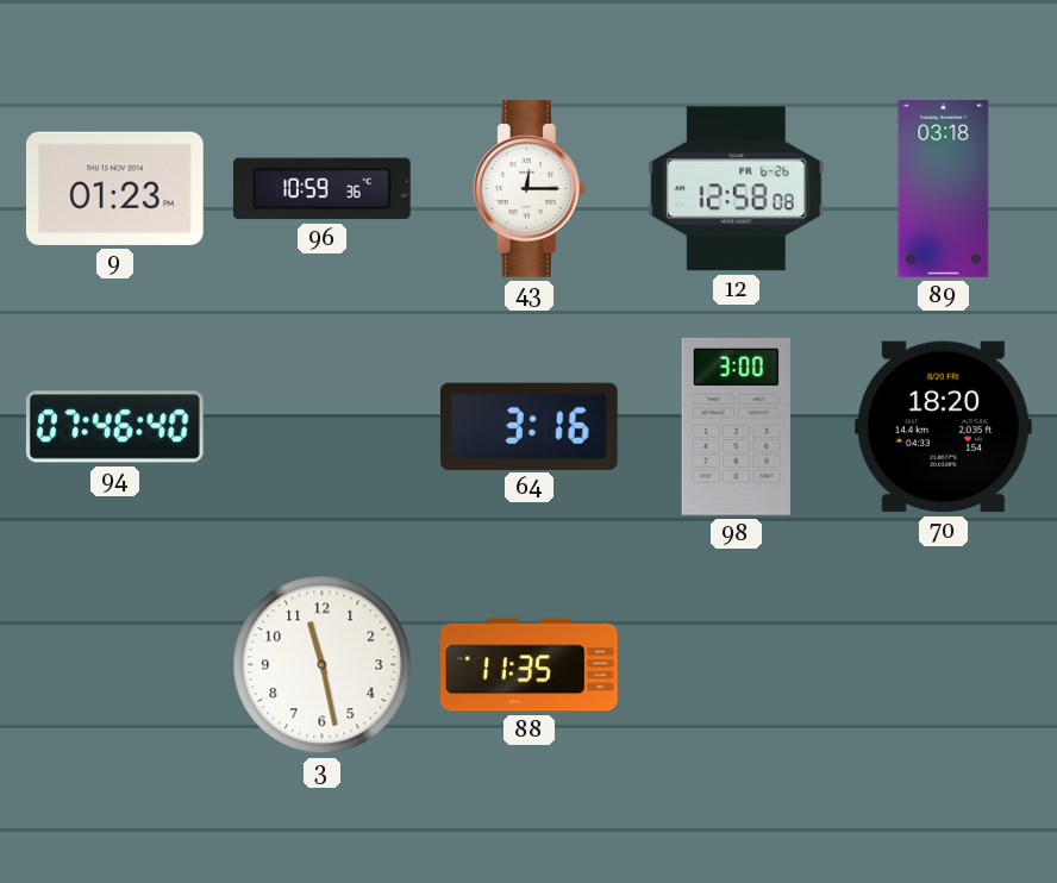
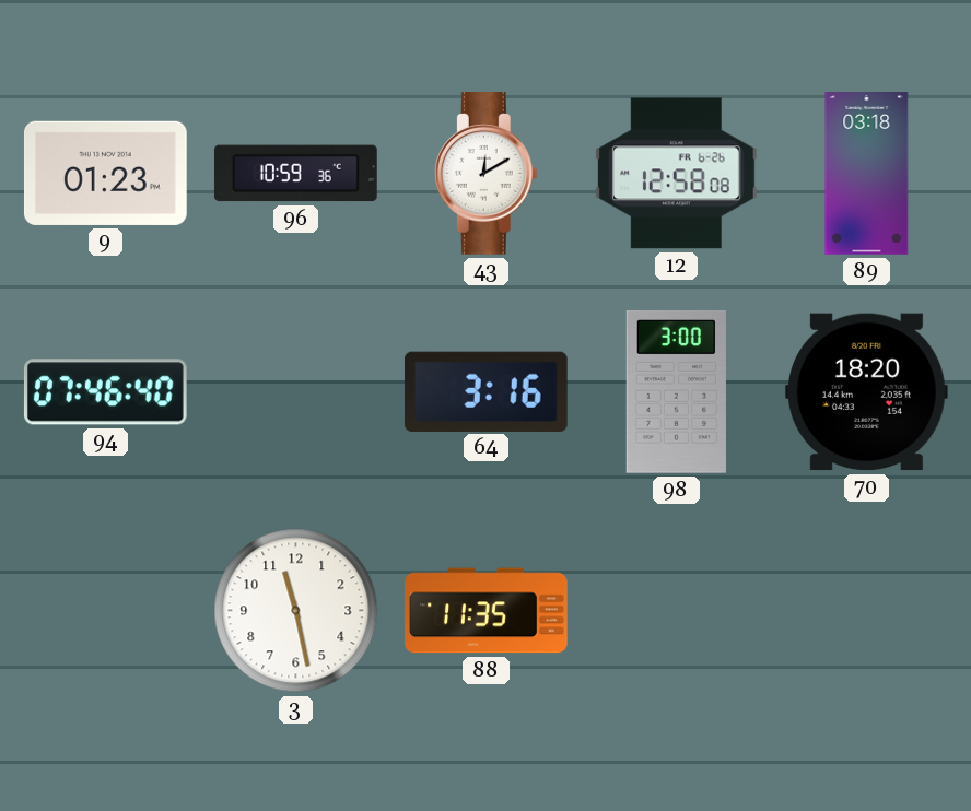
43: 12:15 -> 12:10
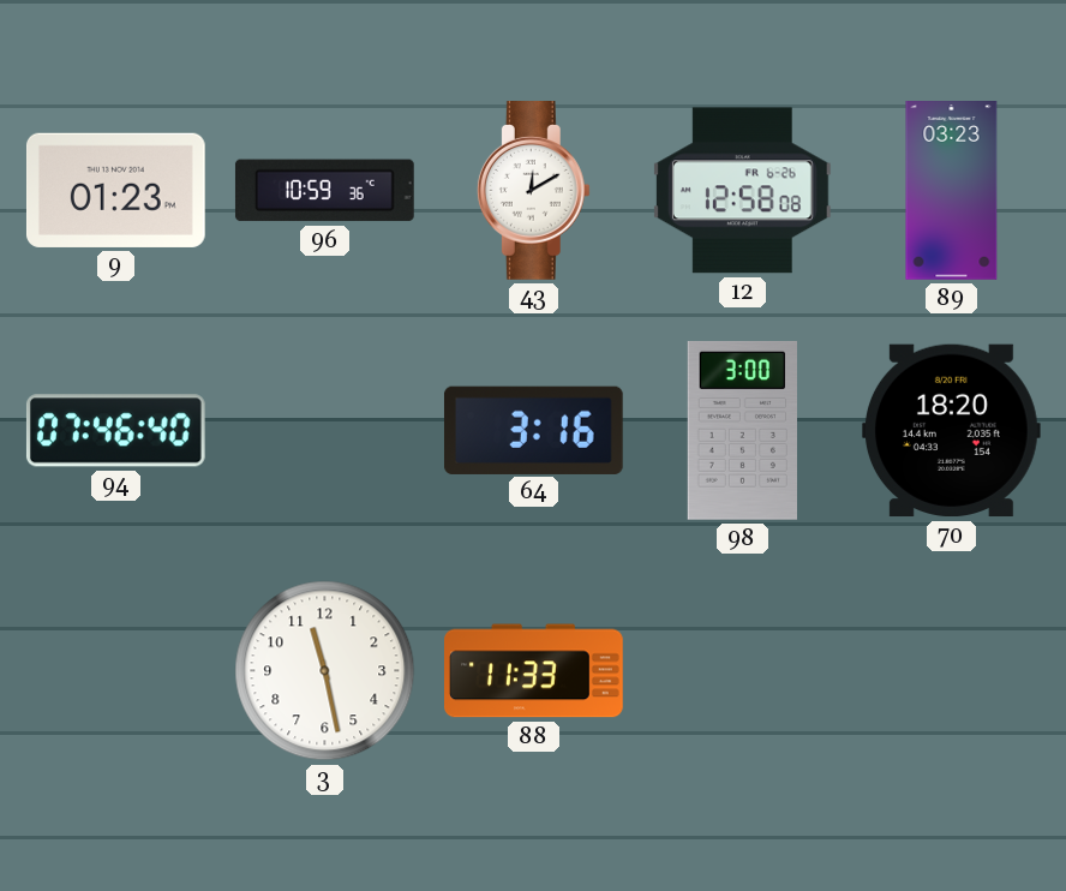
89: 03:18 -> 03:23
88: 11:35 -> 11:33
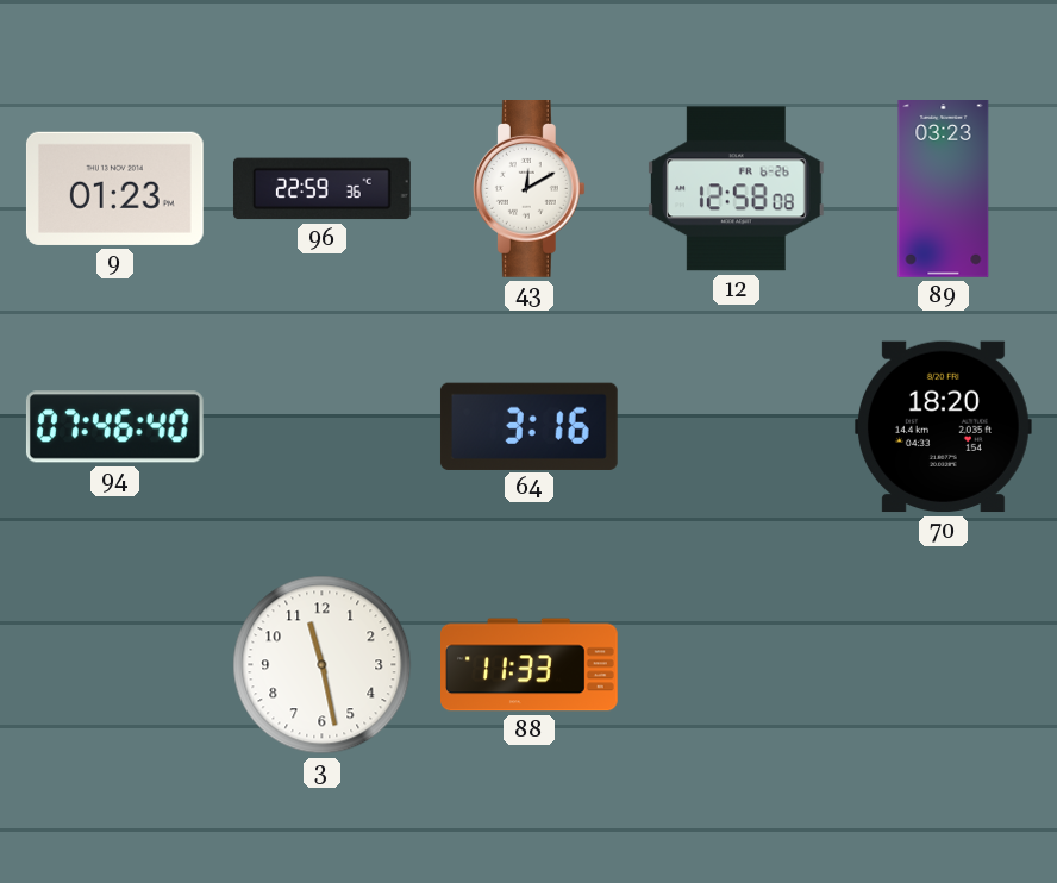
96: 10:59 -> 22:59
98: 3:00 -> none
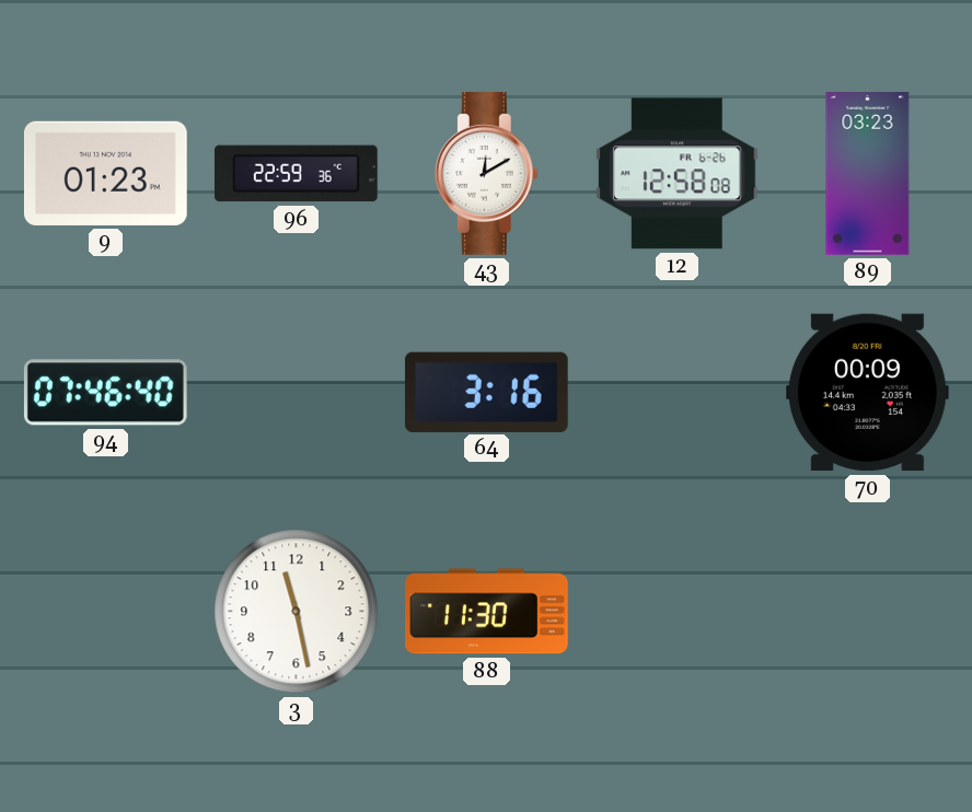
70: 18:20 -> 00:09
88: 11:33 -> 11:30
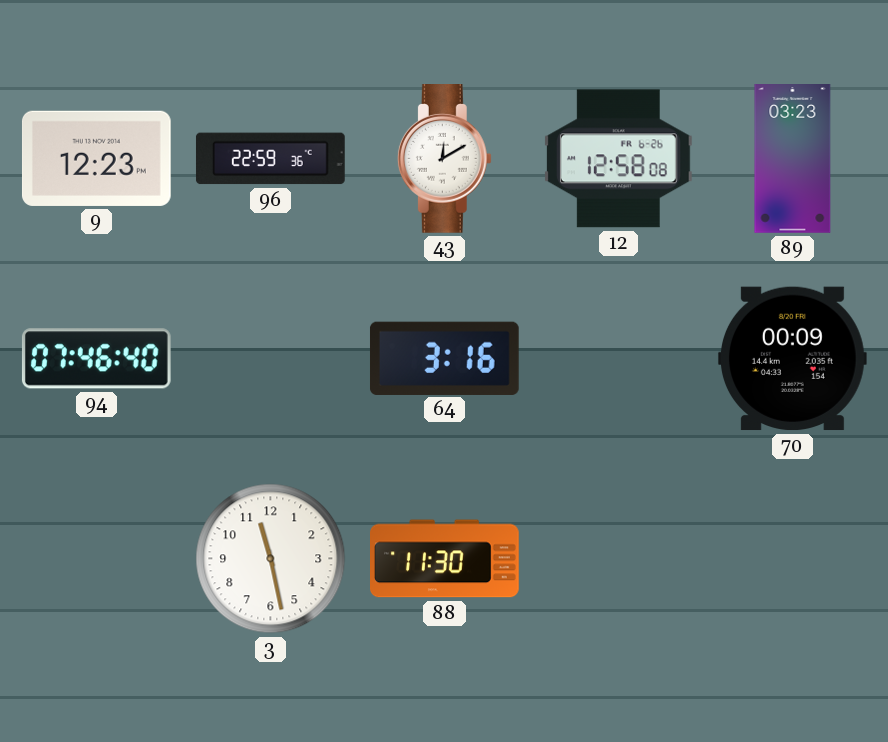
9: 01:23 -> 12:23
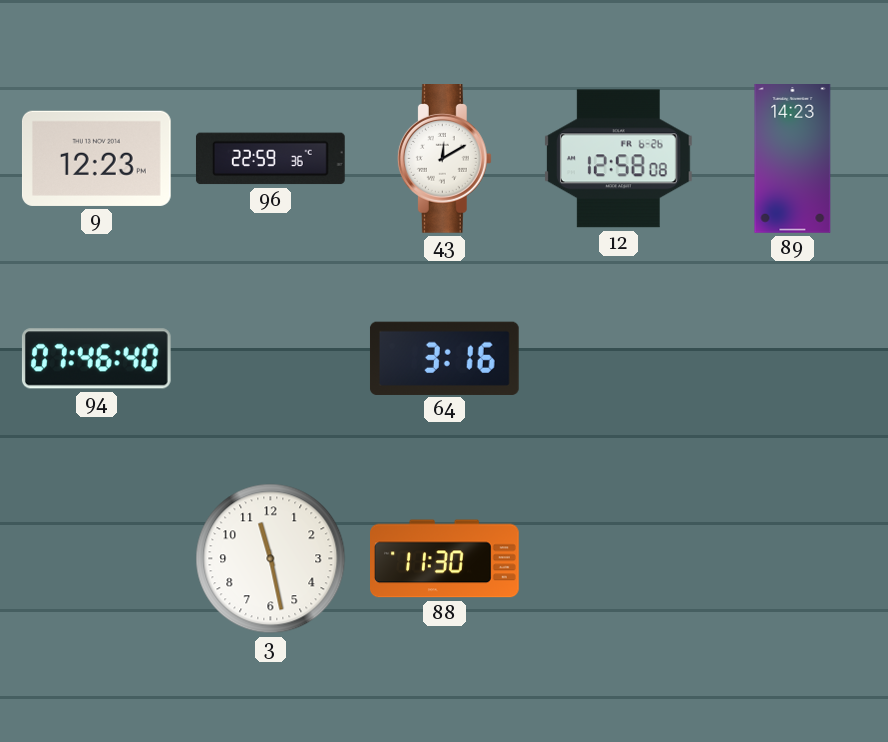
89: 03:23 -> 14:23
70: 00:09 -> none
